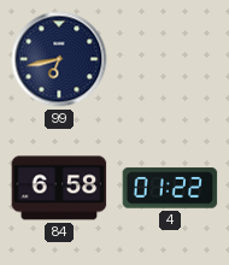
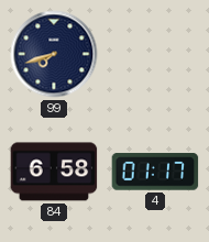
99: 6:43 -> 7:42
4: 01:22 -> 01:17
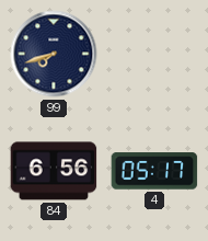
84: 6:58 -> 6:56
4: 01:17 -> 05:17
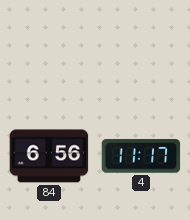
99: 7:42 -> none
4: 05:17 -> 11:17
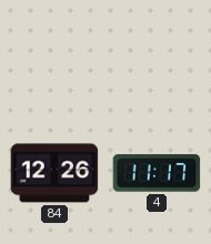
84: 6:56 -> 12:26
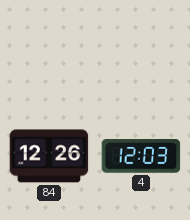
4: 11:17 -> 12:03
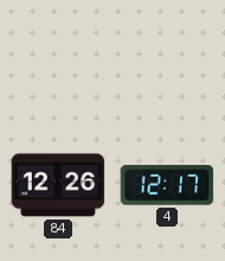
4: 12:03 -> 12:17
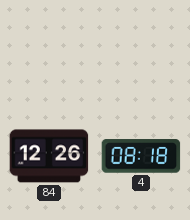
4: 12:17 -> 08:18
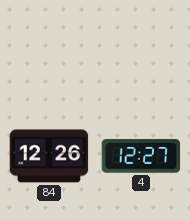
4: 08:18 -> 12:27
